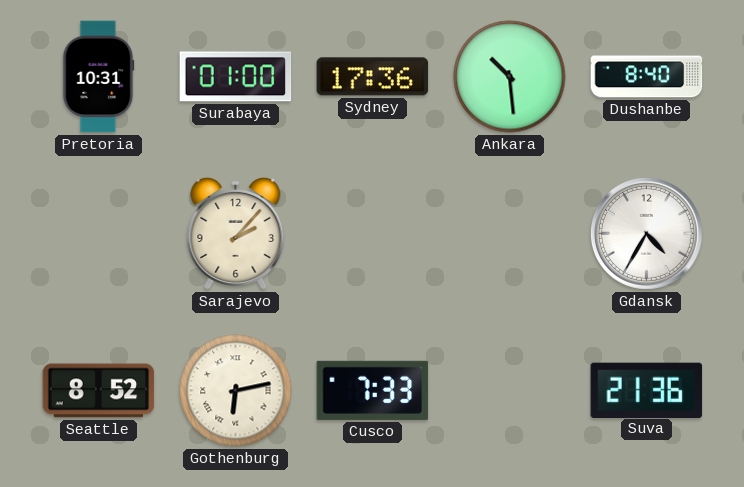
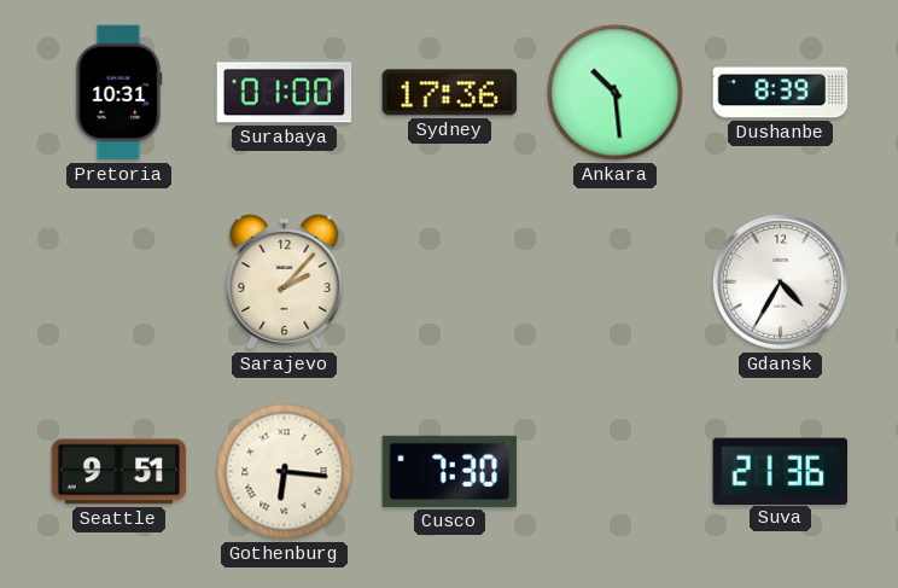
Dushanbe: 8:40 -> 8:39
Seattle: 8:52 -> 9:51
Gothenburg: 6:13 -> 6:16
Cusco: 7:33 -> 7:30
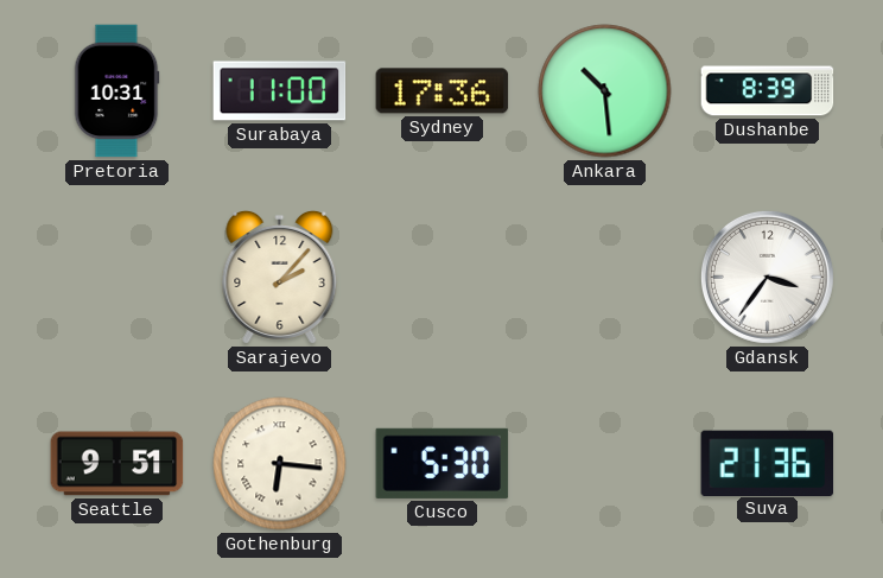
Surabaya: 01:00 -> 11:00
Gdansk: 4:35 -> 3:36
Cusco: 7:30 -> 5:30
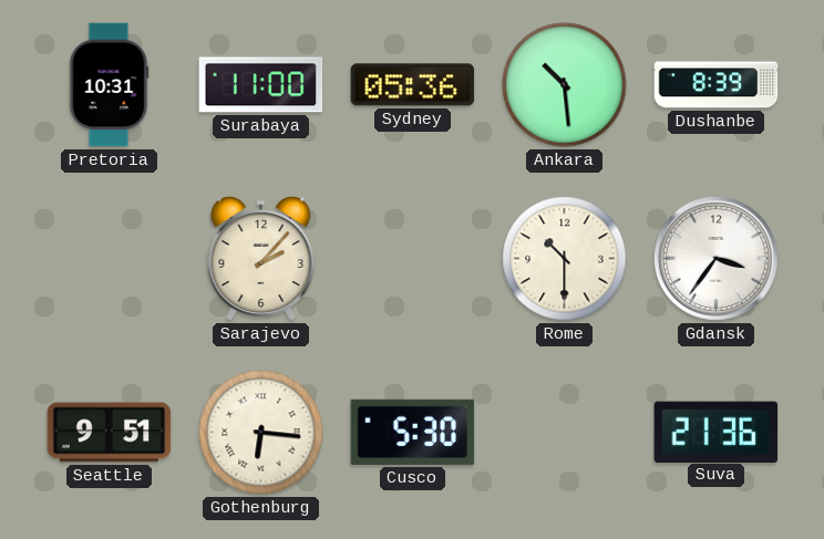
Sydney: 17:36 -> 05:36
Rome: none -> 10:30
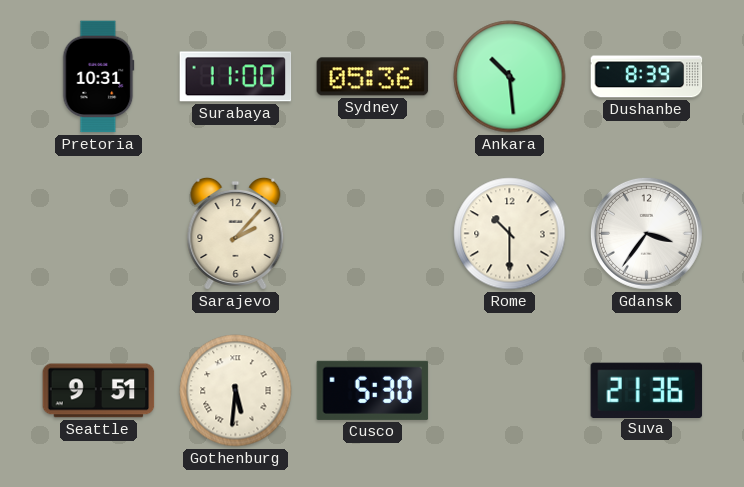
Gothenburg: 6:16 -> 5:31
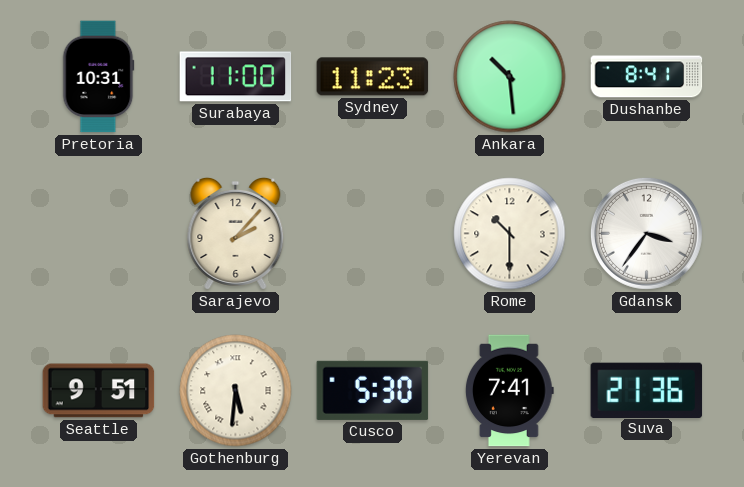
Sydney: 05:36 -> 11:23
Dushanbe: 8:39 -> 8:41
Yerevan: none -> 7:41
